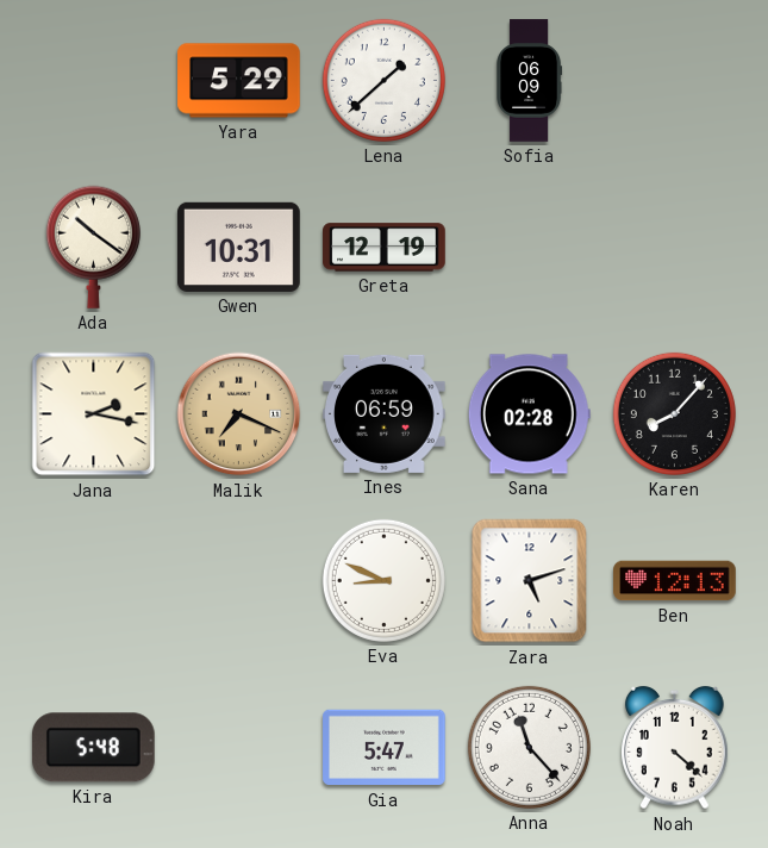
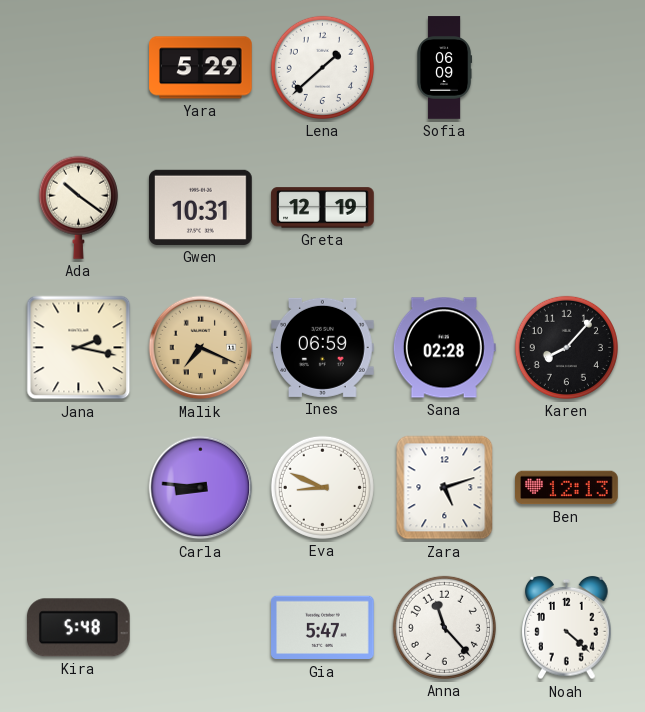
Carla: none -> 8:46
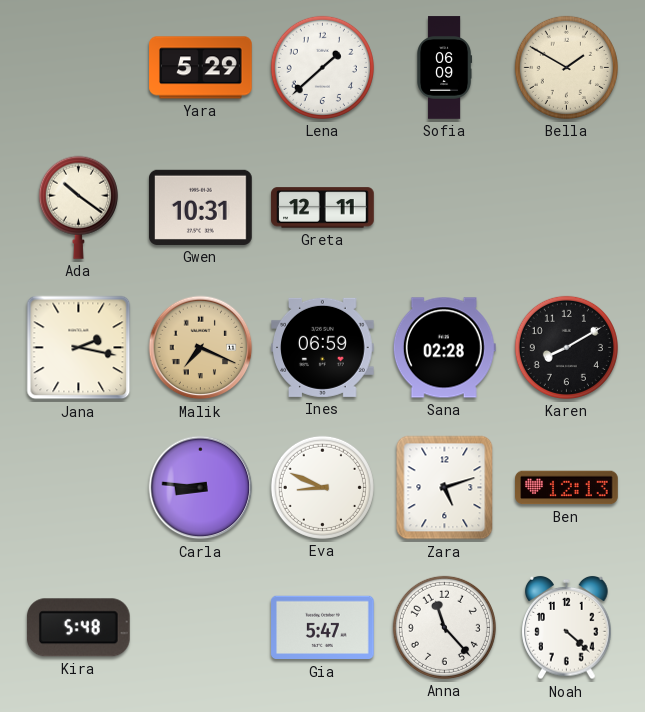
Bella: none -> 1:50
Greta: 12:19 -> 12:11
Karen: 8:07 -> 8:10
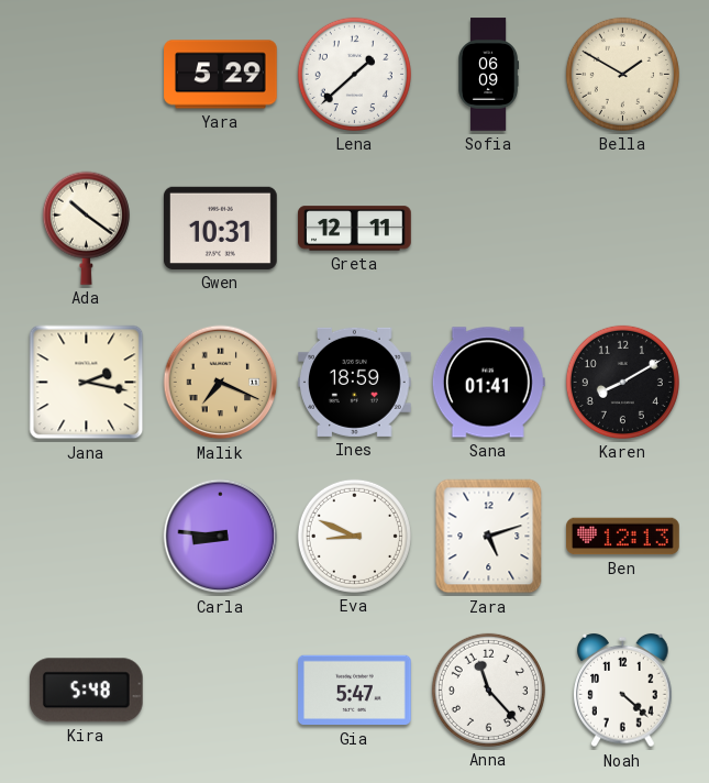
Ines: 06:59 -> 18:59
Sana: 02:28 -> 01:41
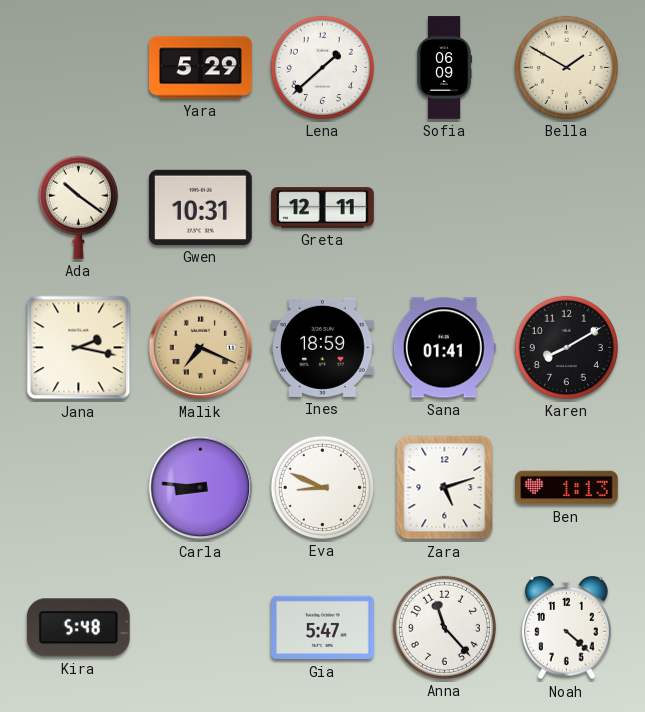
Ben: 12:13 -> 1:13
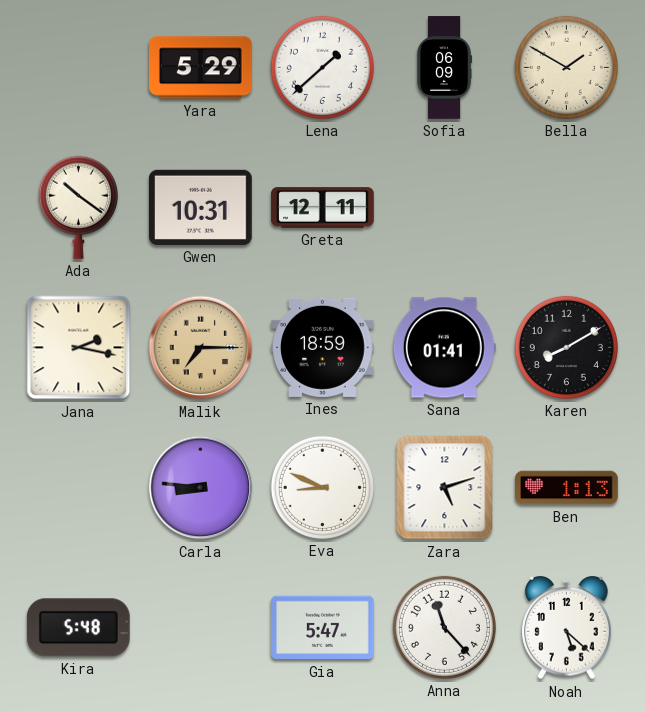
Malik: 7:19 -> 7:15
Noah: 4:22 -> 5:22
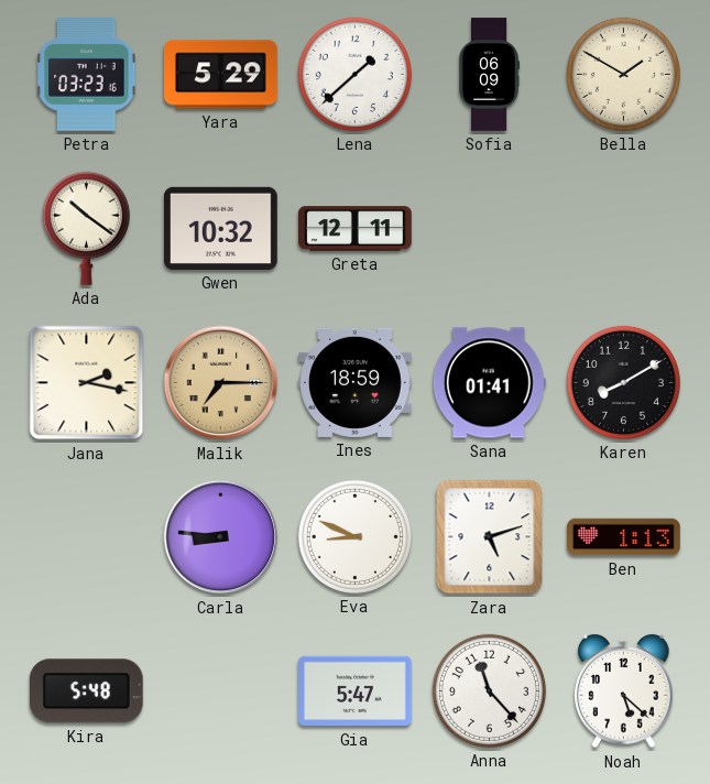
Petra: none -> 03:23
Gwen: 10:31 -> 10:32
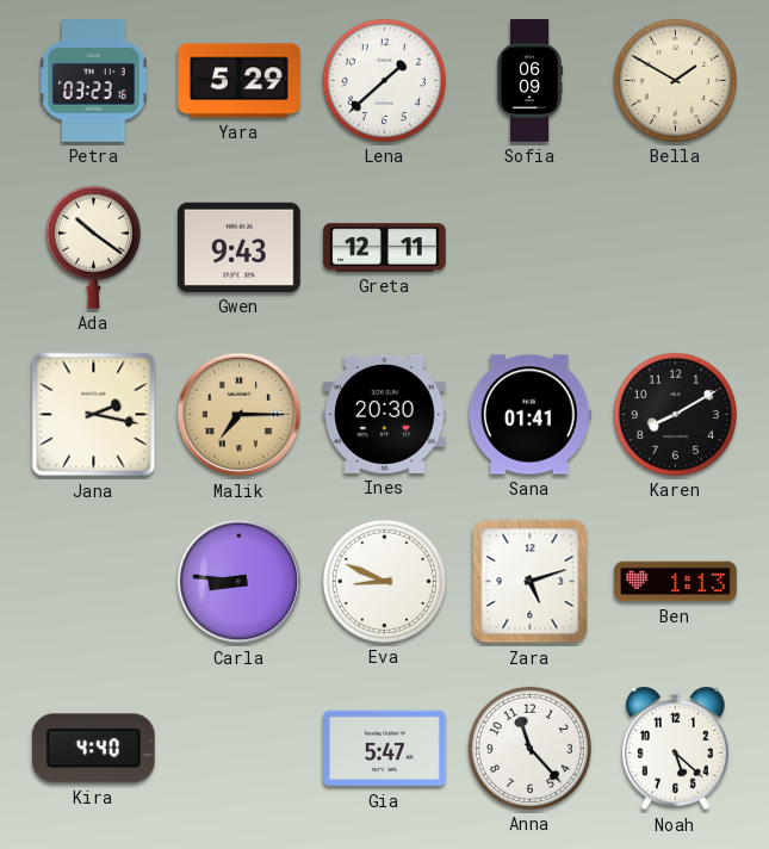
Gwen: 10:32 -> 9:43
Ines: 18:59 -> 20:30
Kira: 5:48 -> 4:40
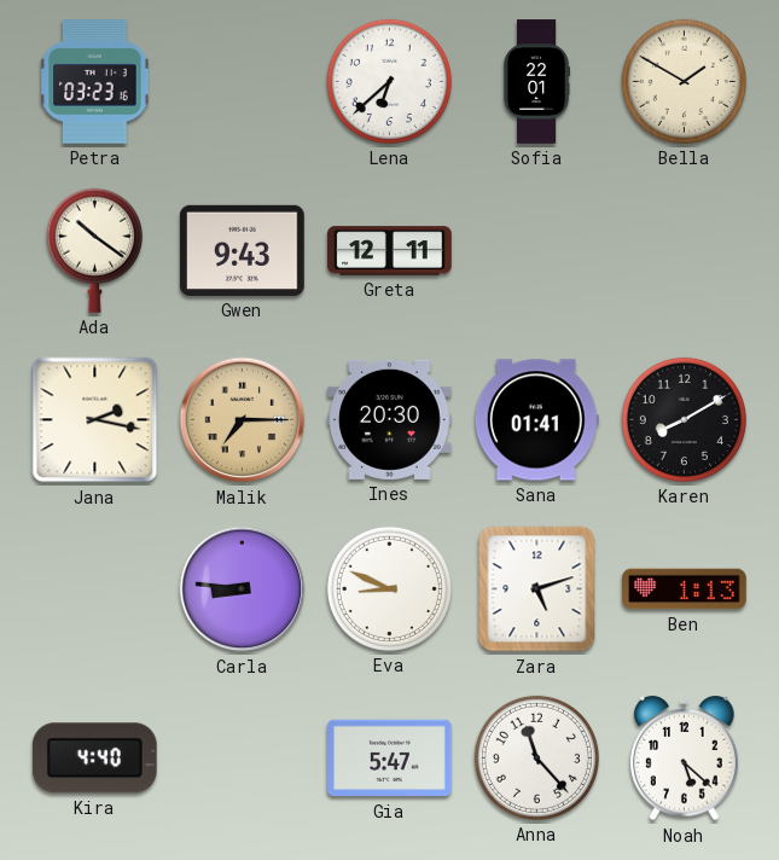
Yara: 5:29 -> none
Lena: 1:38 -> 6:38
Sofia: 06:09 -> 22:01
